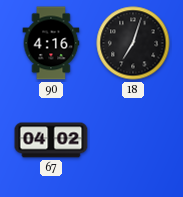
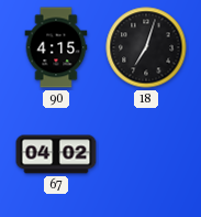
90: 4:16 -> 4:15
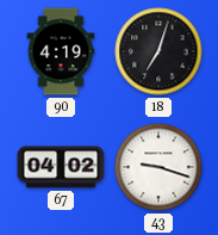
90: 4:15 -> 4:19
43: none -> 9:18
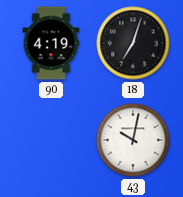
67: 04:02 -> none
43: 9:18 -> 10:02
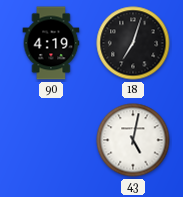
43: 10:02 -> 5:02
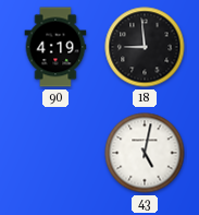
18: 7:03 -> 8:59
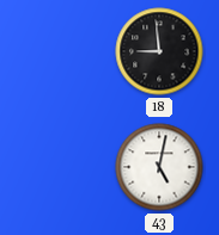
90: 4:19 -> none
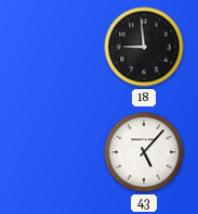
43: 5:02 -> 5:07
